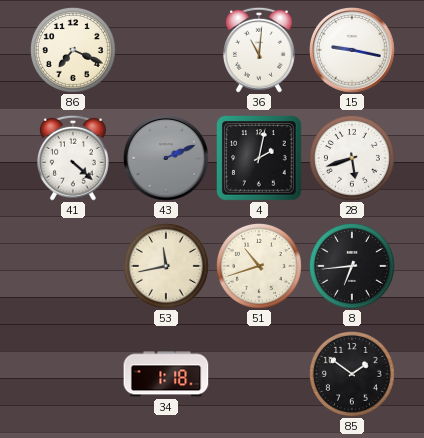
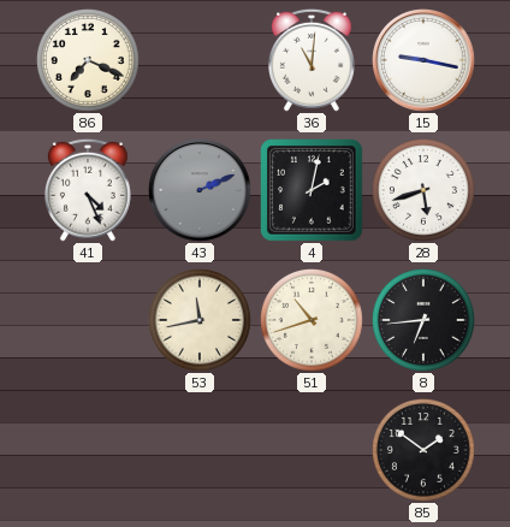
41: 4:22 -> 4:26
34: 1:18 -> none
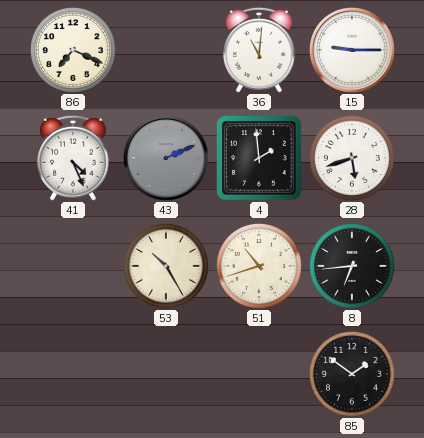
15: 9:17 -> 9:15
4: 2:02 -> 1:59
53: 11:43 -> 10:25
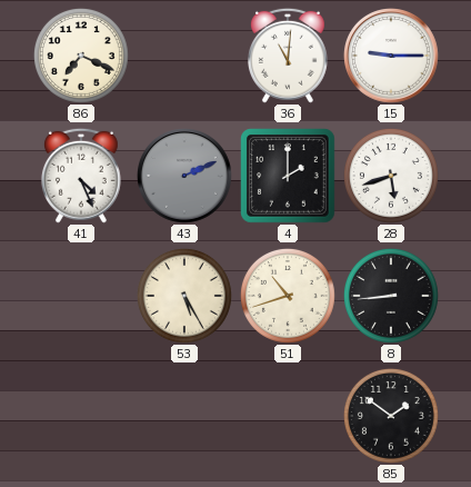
4: 1:59 -> 2:00
53: 10:25 -> 5:25
8: 6:44 -> 8:44
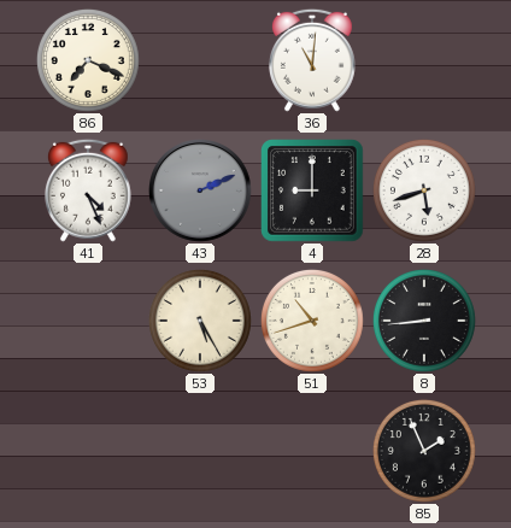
15: 9:15 -> none
4: 2:00 -> 9:00
85: 1:51 -> 1:56
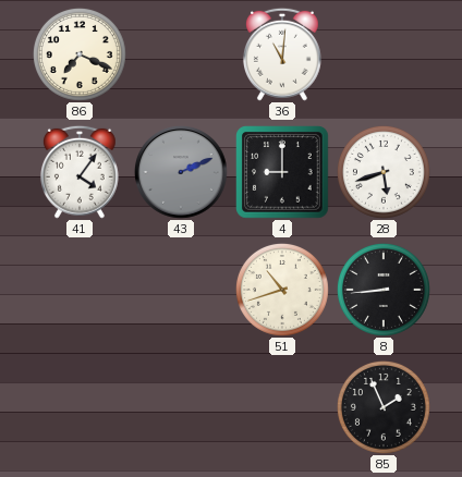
41: 4:26 -> 4:06
53: 5:25 -> none
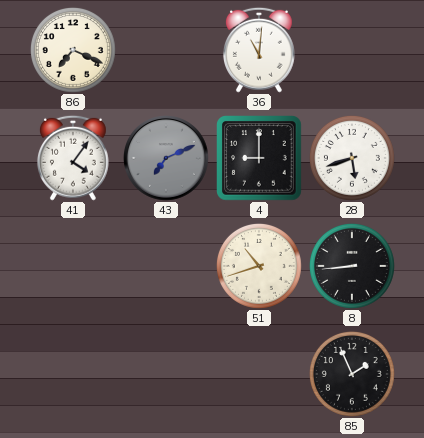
43: 2:11 -> 7:11
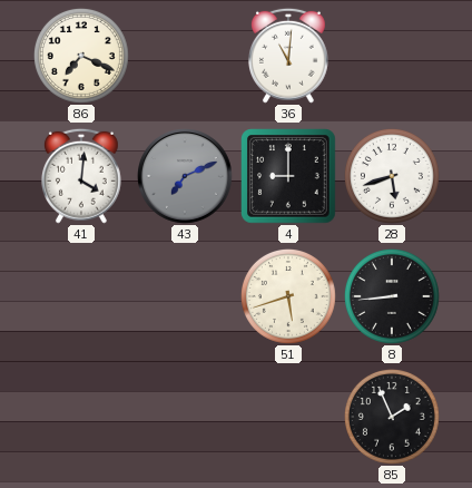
41: 4:06 -> 4:01
51: 10:42 -> 5:42
